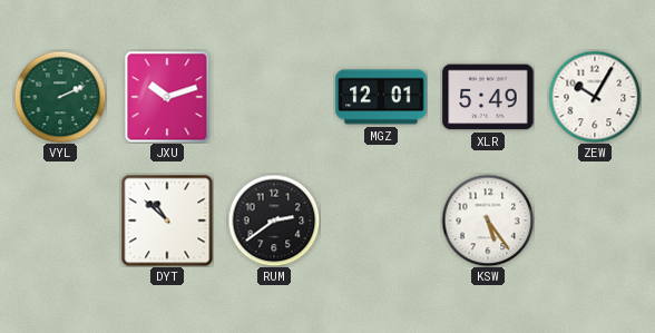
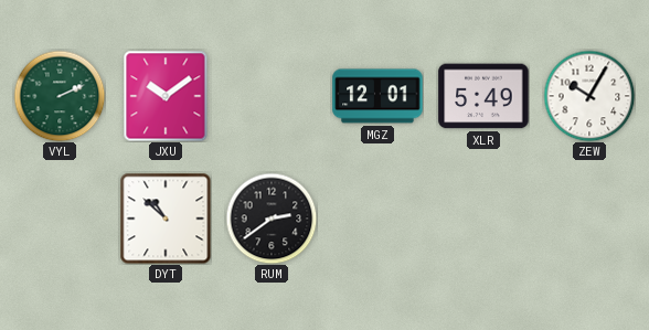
JXU: 10:12 -> 10:09
KSW: 5:24 -> none
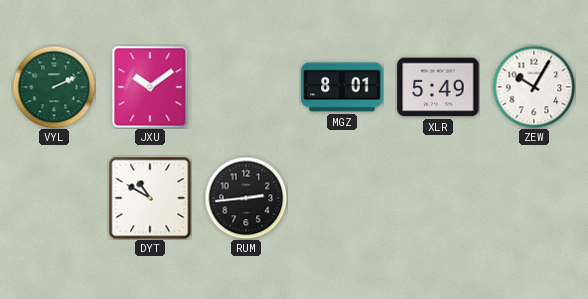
MGZ: 12:01 -> 8:01
DYT: 10:52 -> 10:50
RUM: 2:39 -> 2:44
